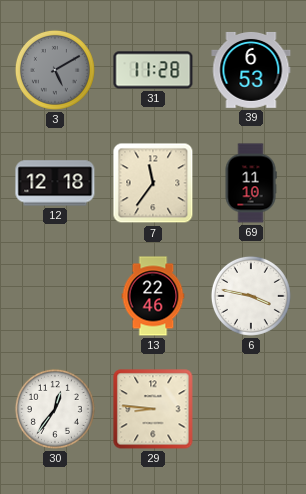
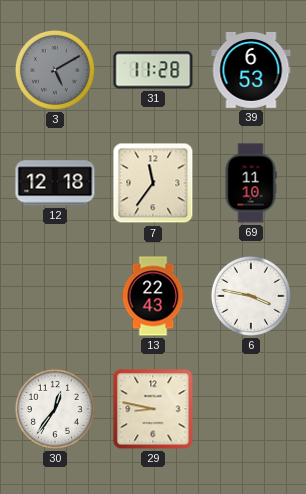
13: 22:46 -> 22:43
29: 8:46 -> 8:47
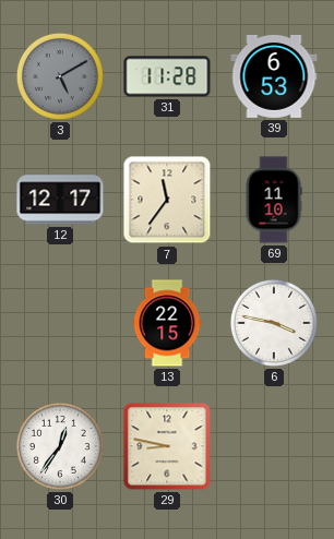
12: 12:18 -> 12:17
13: 22:43 -> 22:15
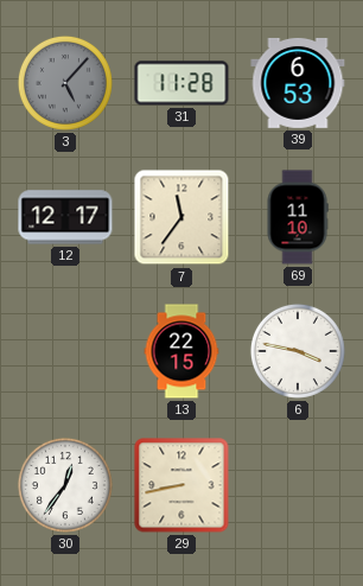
3: 5:10 -> 5:07
29: 8:47 -> 8:43
